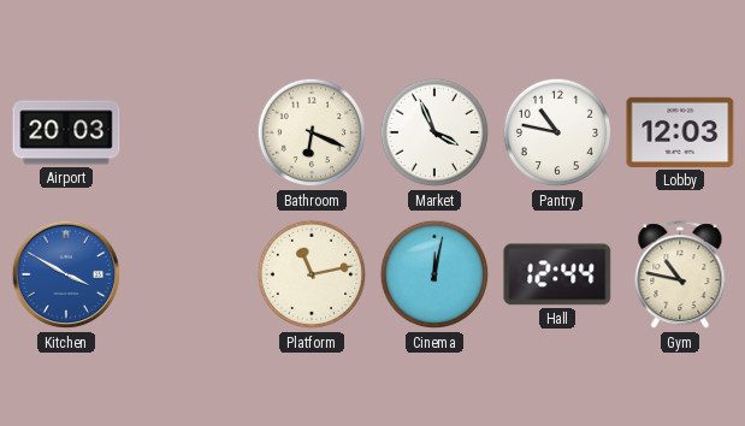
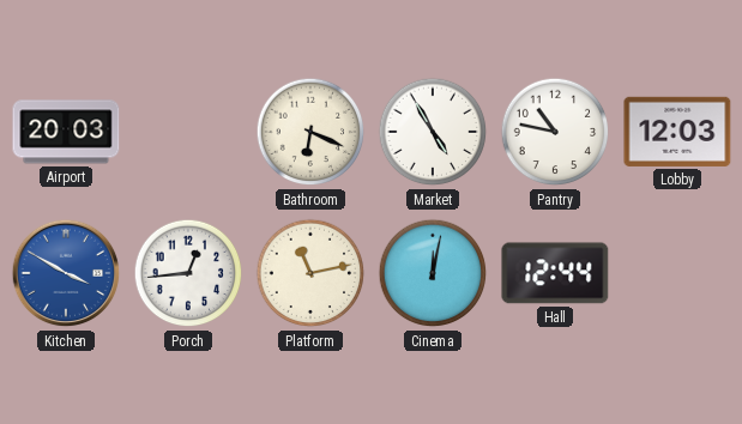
Market: 3:56 -> 4:55
Porch: none -> 12:44
Gym: 10:47 -> none
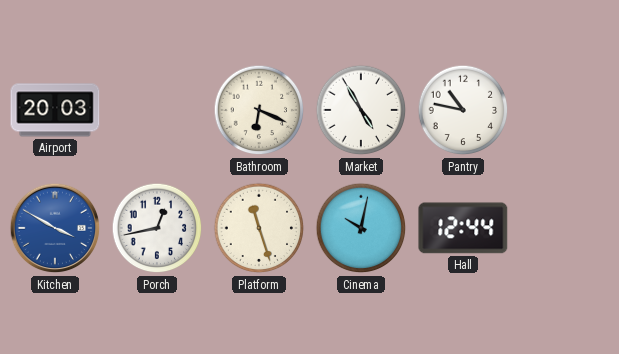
Lobby: 12:03 -> none
Porch: 12:44 -> 12:43
Platform: 11:13 -> 11:27
Cinema: 12:02 -> 10:02
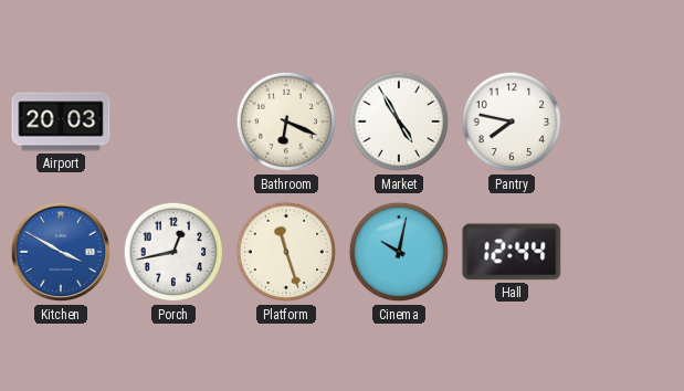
Pantry: 10:47 -> 7:47
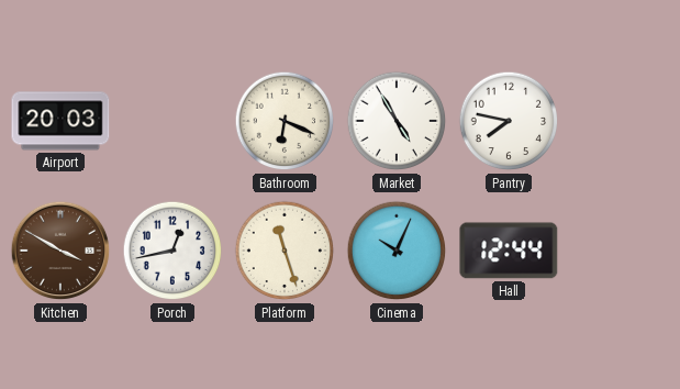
Kitchen dial: blue -> brown
Cinema: 10:02 -> 10:04
